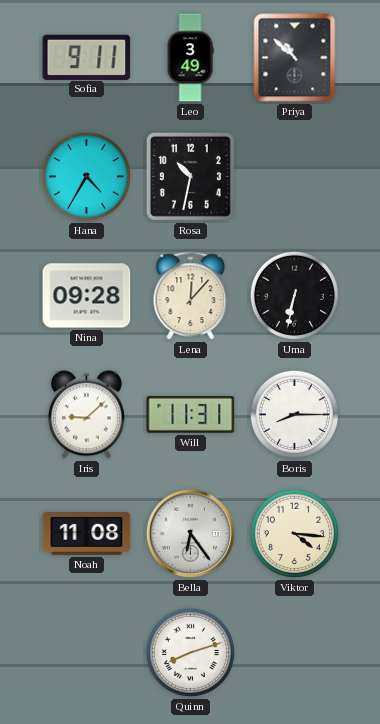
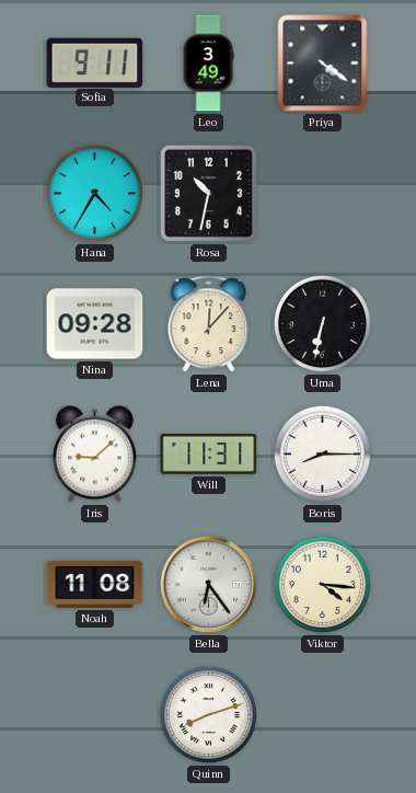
Priya: 10:52 -> 4:21
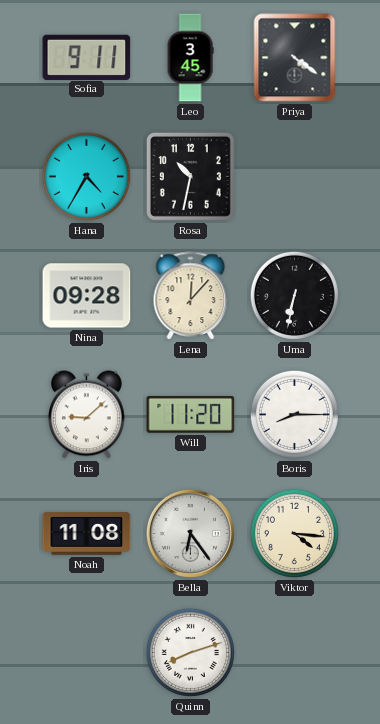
Leo: 3:49 -> 3:45
Will: 11:31 -> 11:20
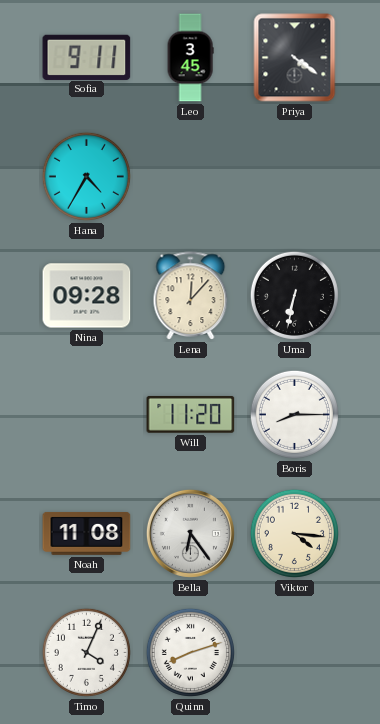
Rosa: 10:32 -> none
Iris: 9:08 -> none
Timo: none -> 4:04
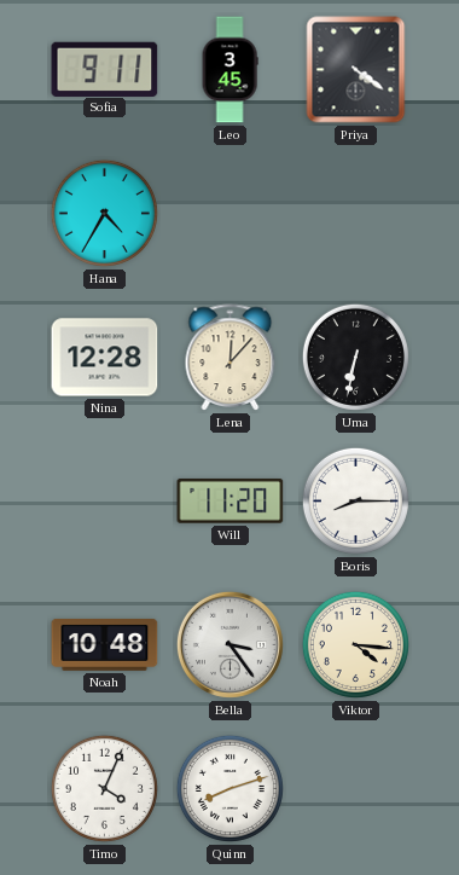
Nina: 09:28 -> 12:28
Noah: 11:08 -> 10:48
Bella: 6:24 -> 3:24
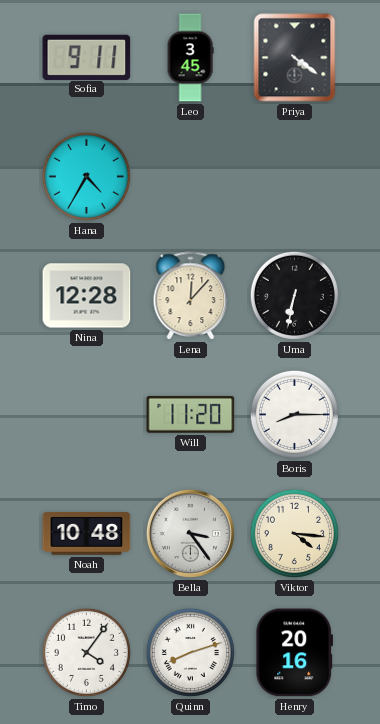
Timo: 4:04 -> 4:06
Henry: none -> 20:16
